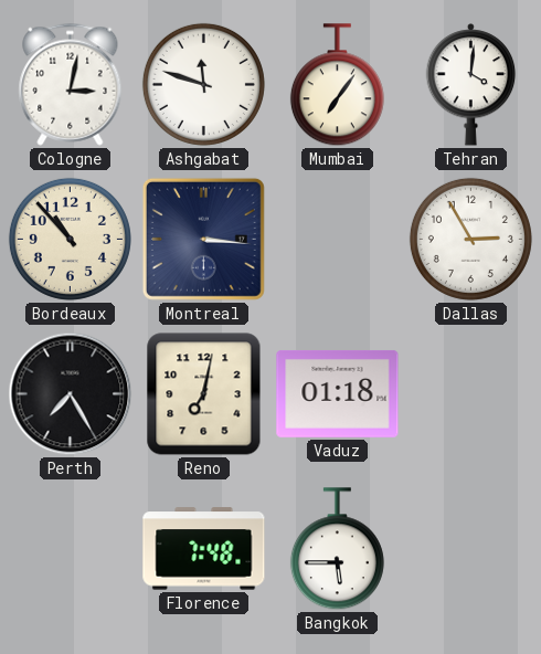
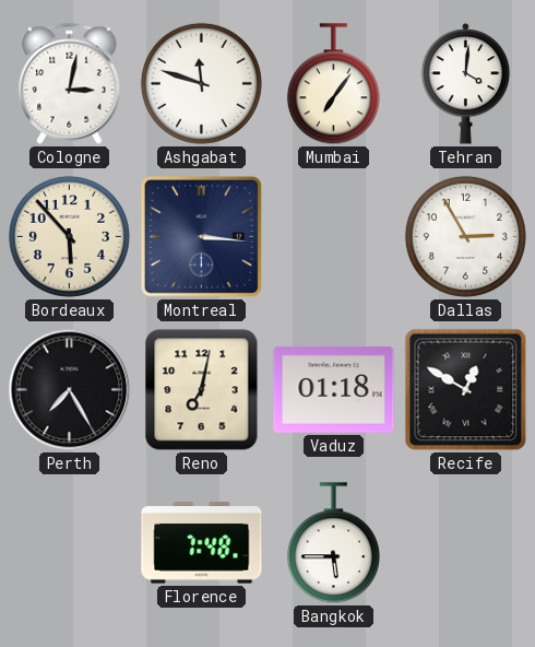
Bordeaux: 10:53 -> 5:53
Recife: none -> 12:50
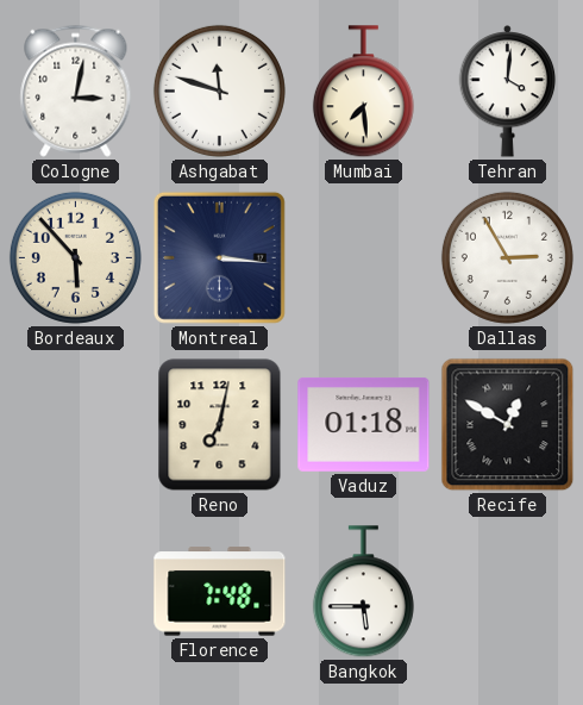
Mumbai: 7:06 -> 7:29
Perth: 7:25 -> none
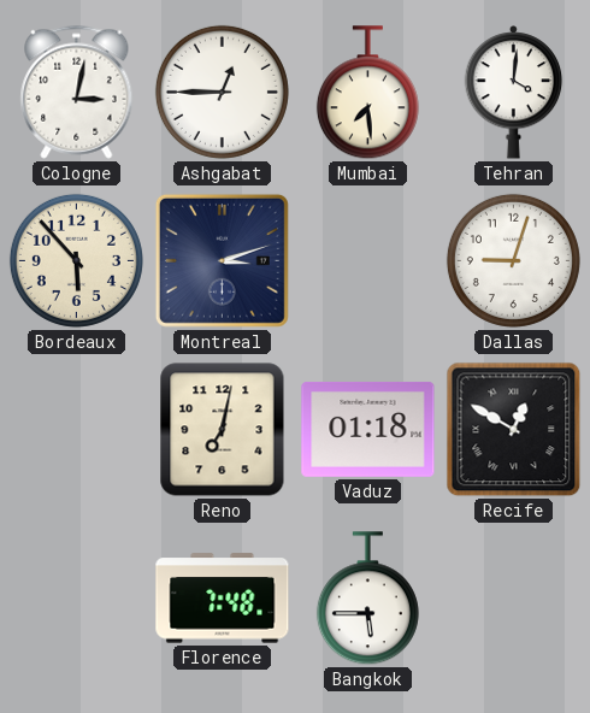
Ashgabat: 11:48 -> 12:45
Montreal: 3:16 -> 3:12
Dallas: 2:55 -> 9:03
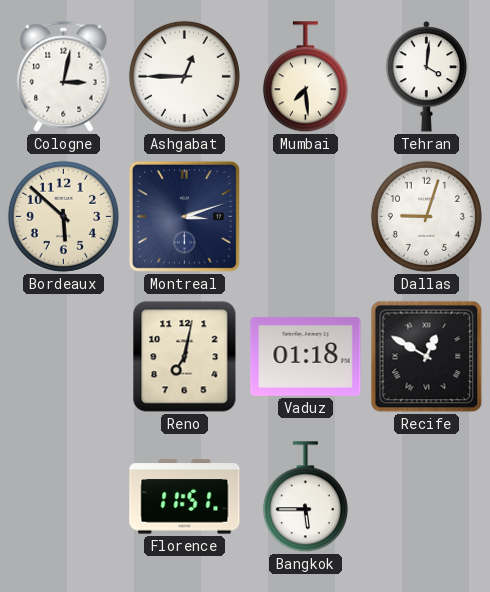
Bordeaux: 5:53 -> 5:52
Florence: 7:48 -> 11:51
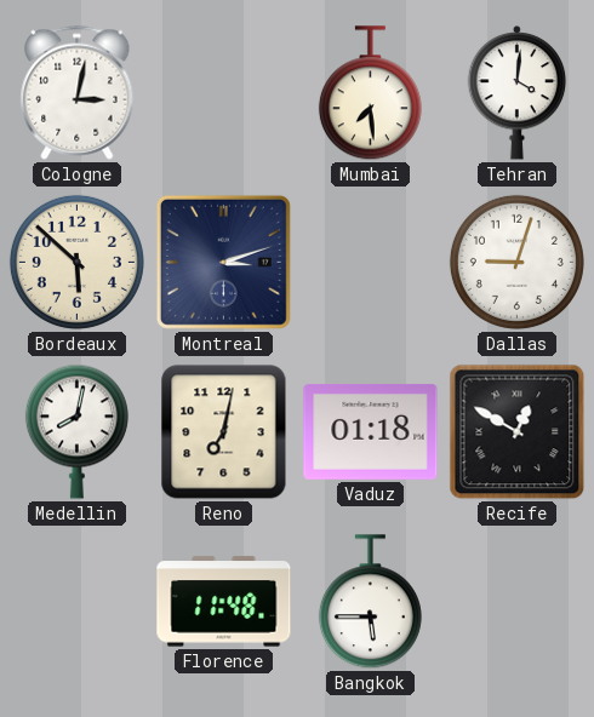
Ashgabat: 12:45 -> none
Medellin: none -> 8:02
Florence: 11:51 -> 11:48
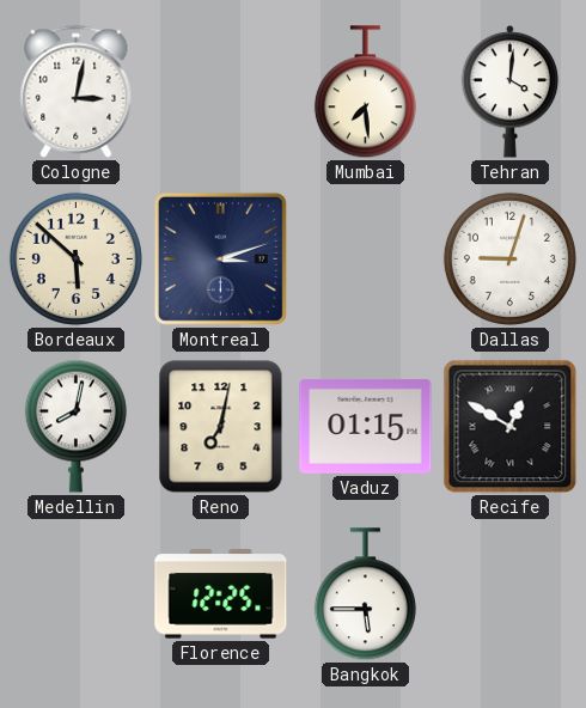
Vaduz: 01:18 -> 01:15
Florence: 11:48 -> 12:25
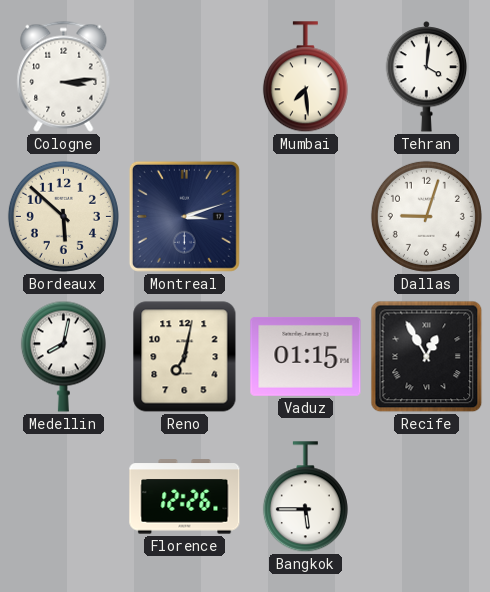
Cologne: 3:02 -> 3:14
Recife: 12:50 -> 12:55
Florence: 12:25 -> 12:26
